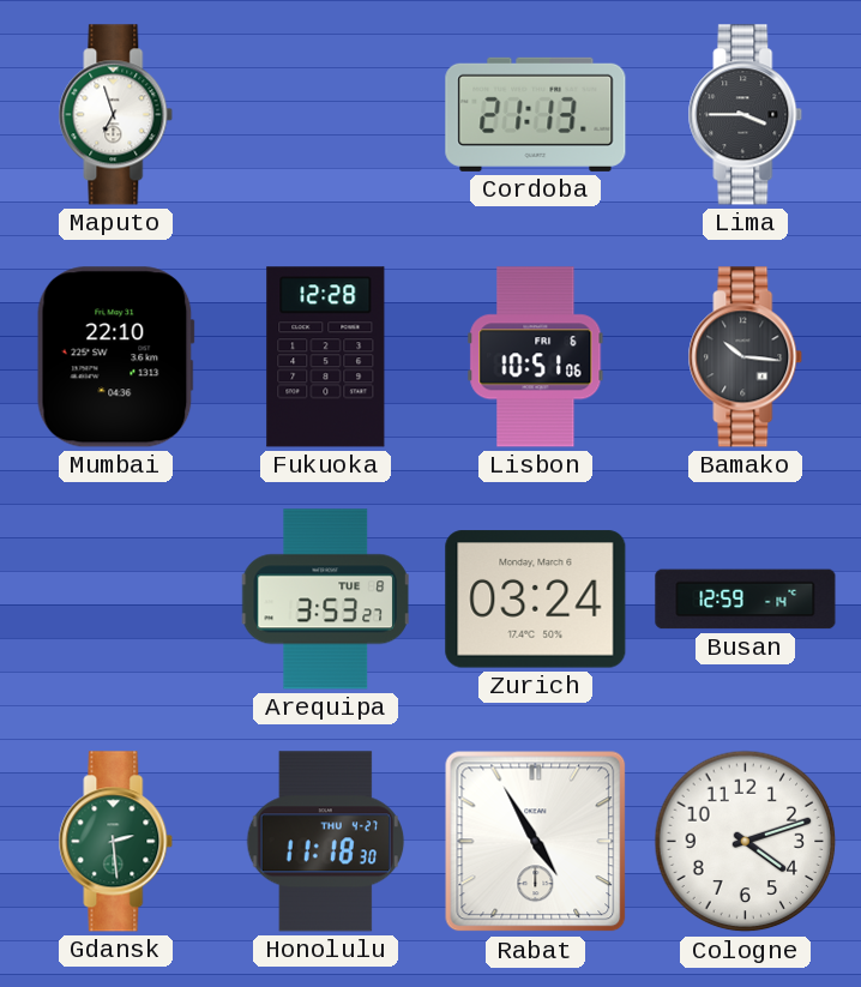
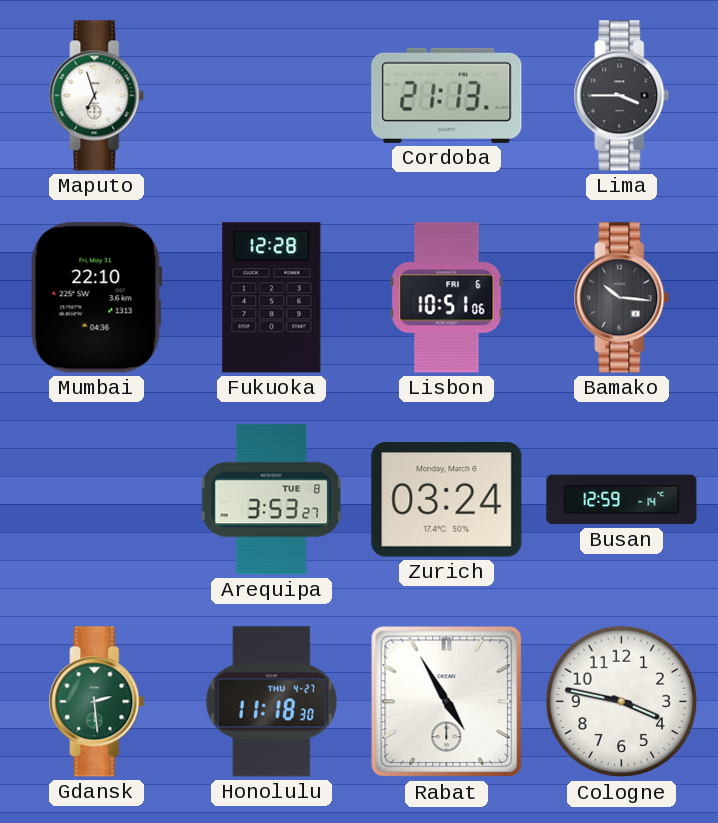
Cologne: 4:12 -> 3:47
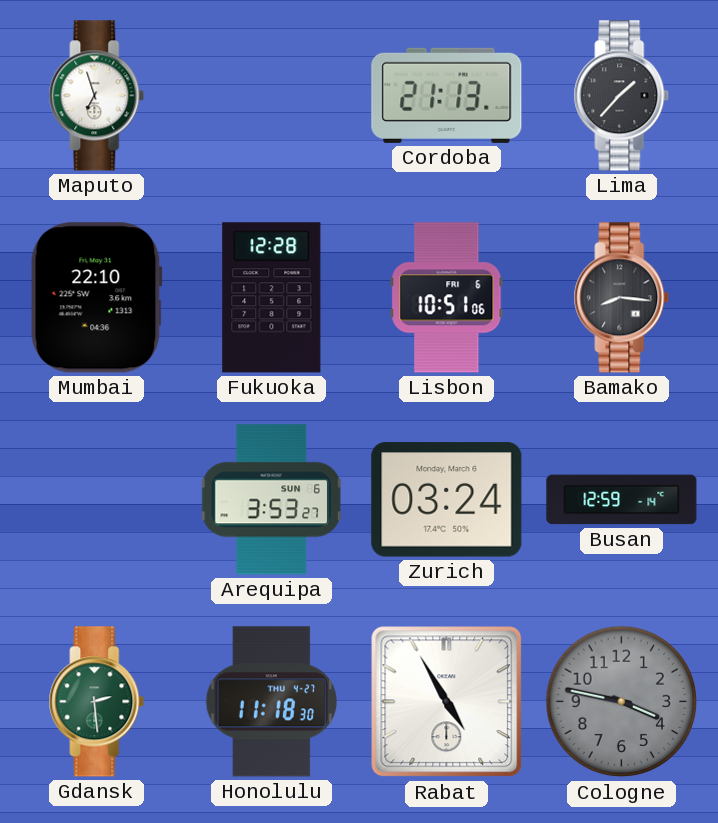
Lima: 3:45 -> 1:37
Bamako: 10:16 -> 8:16
Arequipa date: TUE 8 -> SUN 6
Cologne dial: white -> grey
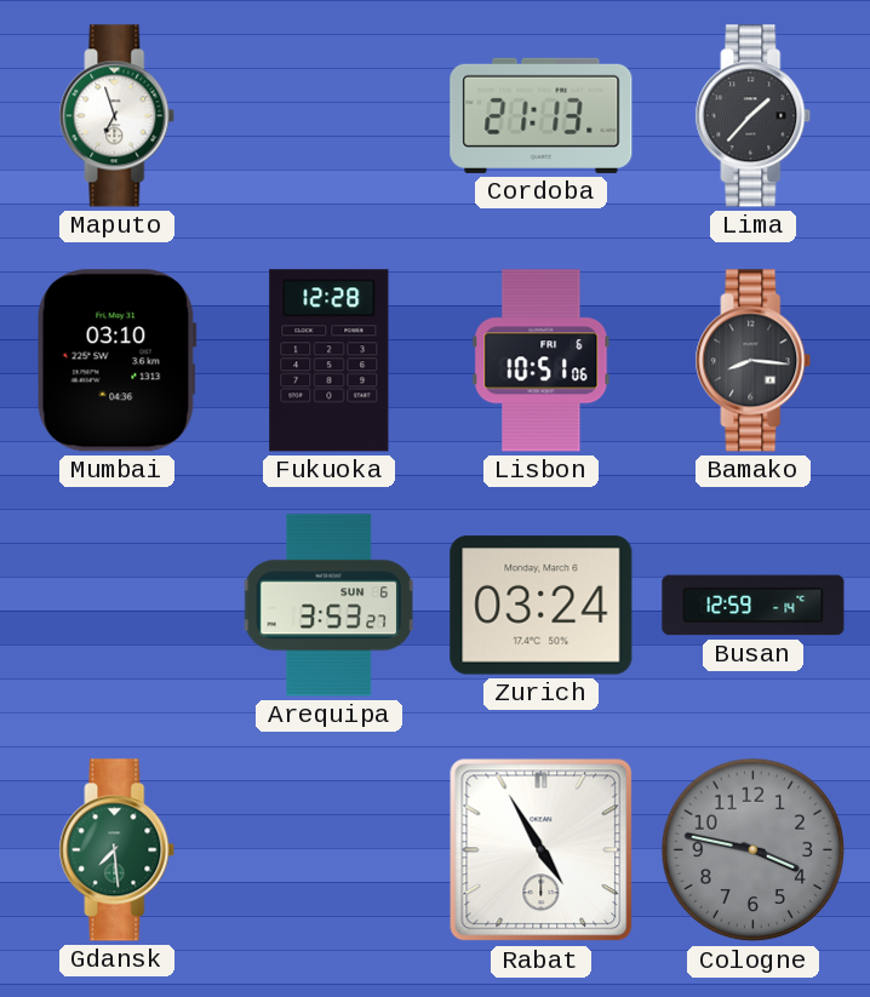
Mumbai: 22:10 -> 03:10
Gdansk: 2:29 -> 7:29
Honolulu: 11:18 -> none
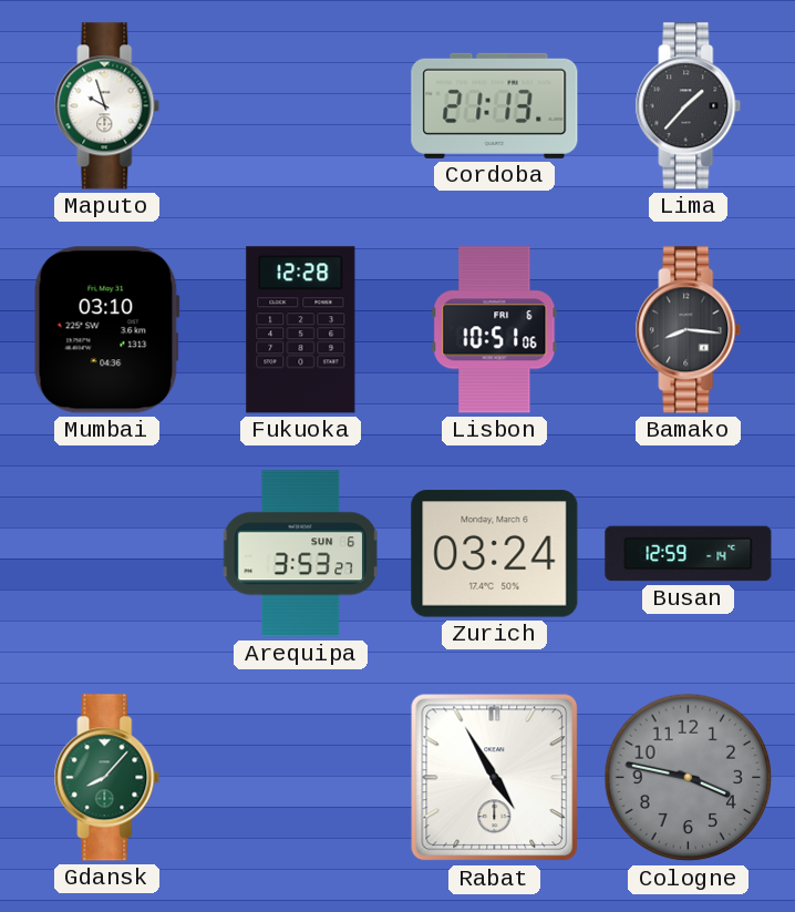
Maputo: 6:57 -> 9:57
Gdansk: 7:29 -> 8:07
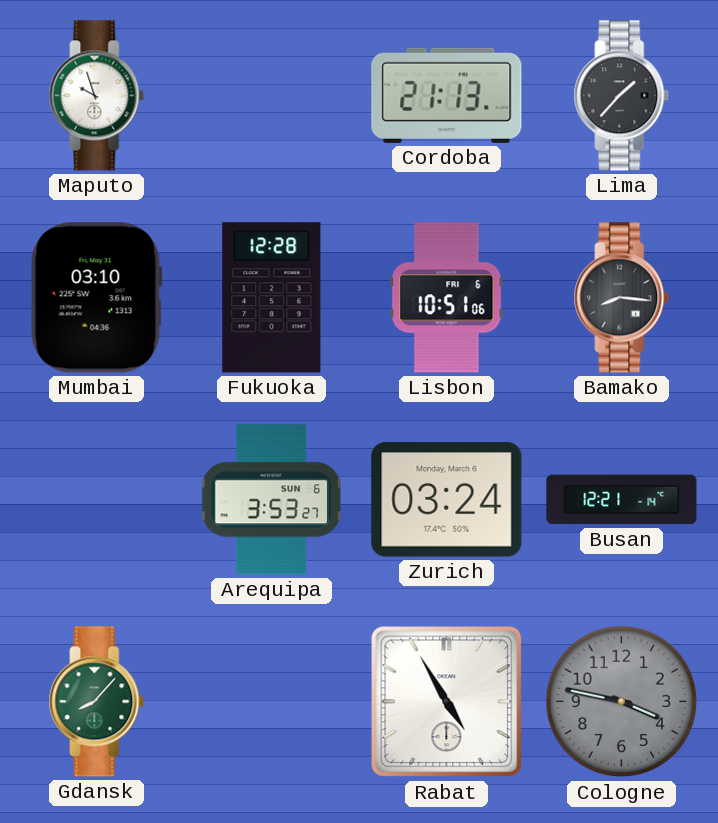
Busan: 12:59 -> 12:21
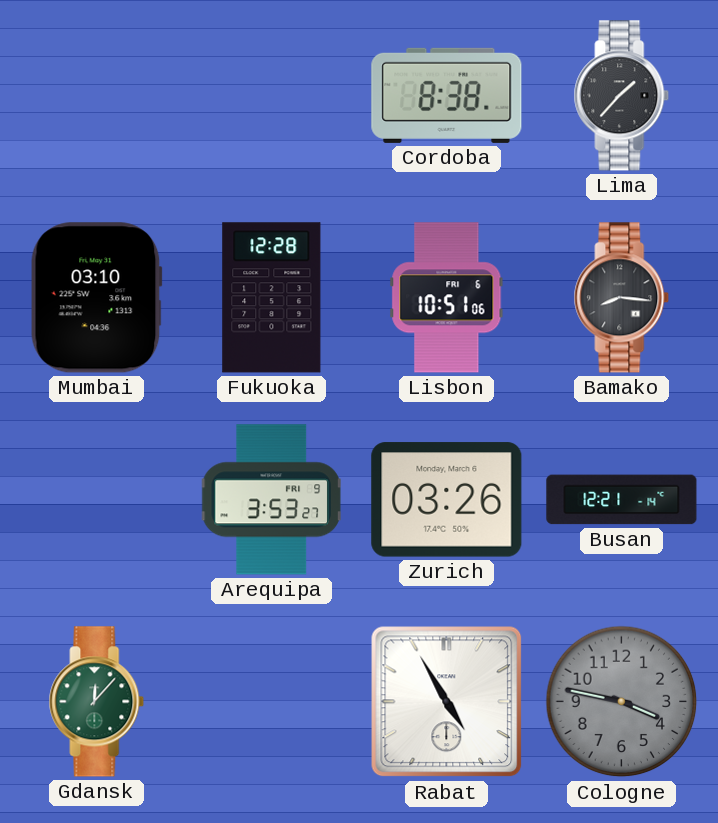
Maputo: 9:57 -> none
Cordoba: 21:13 -> 8:38
Arequipa date: SUN 6 -> FRI 9
Zurich: 03:24 -> 03:26
Gdansk: 8:07 -> 12:07
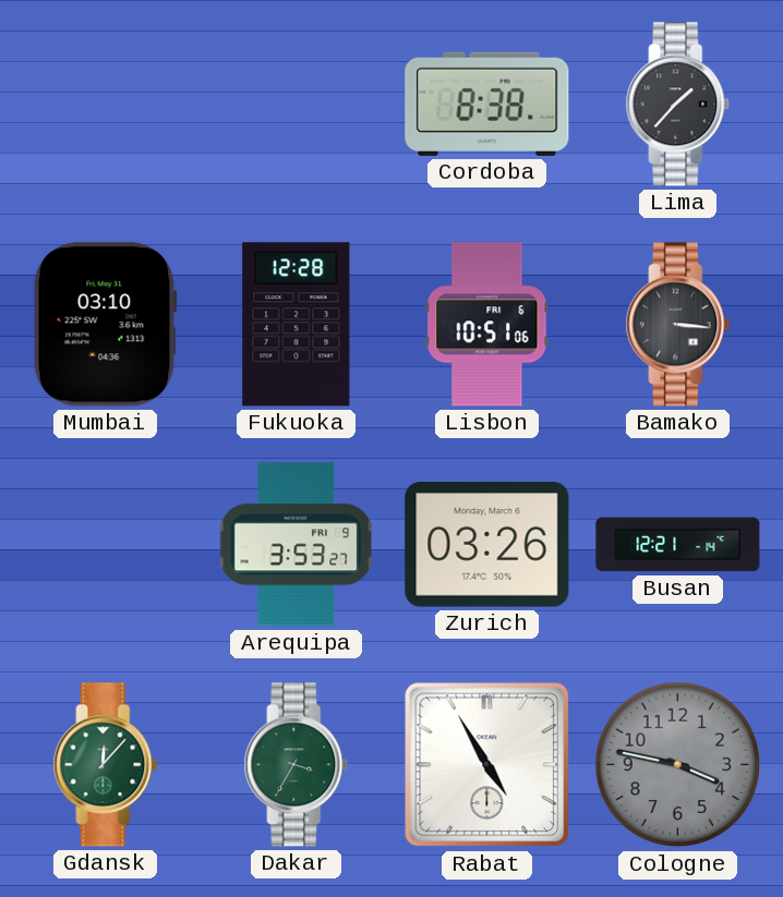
Bamako: 8:16 -> 3:16
Dakar: none -> 3:35
